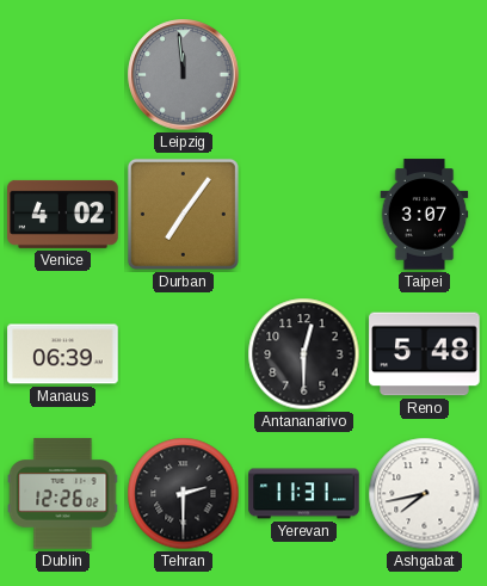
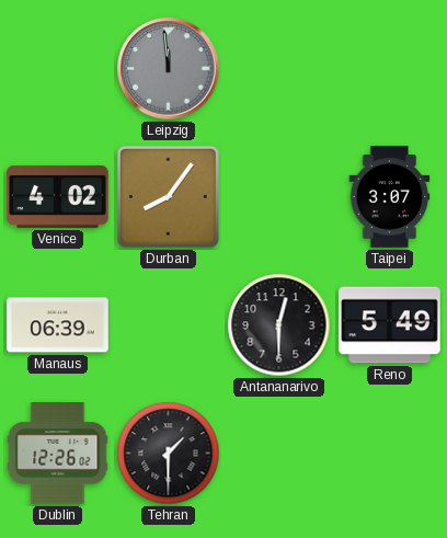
Durban: 7:06 -> 8:06
Reno: 5:48 -> 5:49
Tehran: 2:30 -> 1:30
Yerevan: 11:31 -> none
Ashgabat: 7:43 -> none
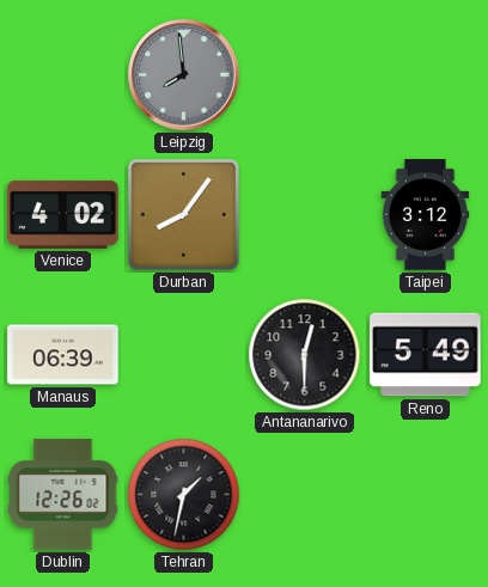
Leipzig: 11:59 -> 7:59
Taipei: 3:07 -> 3:12
Tehran: 1:30 -> 1:32
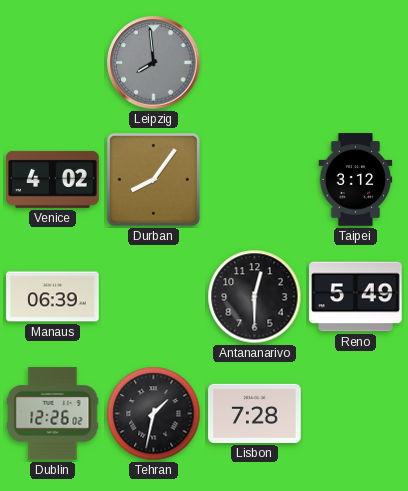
Lisbon: none -> 7:28
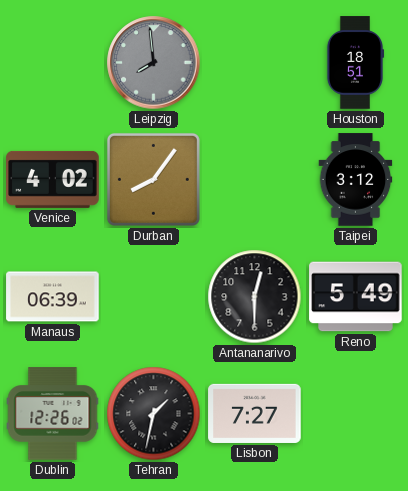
Houston: none -> 18:51
Lisbon: 7:28 -> 7:27
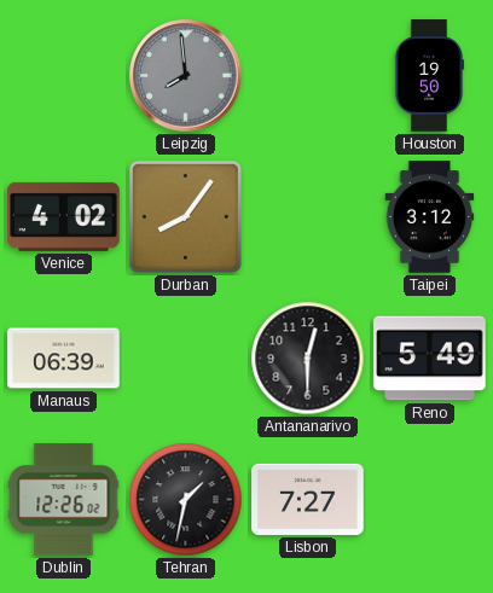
Houston: 18:51 -> 19:50
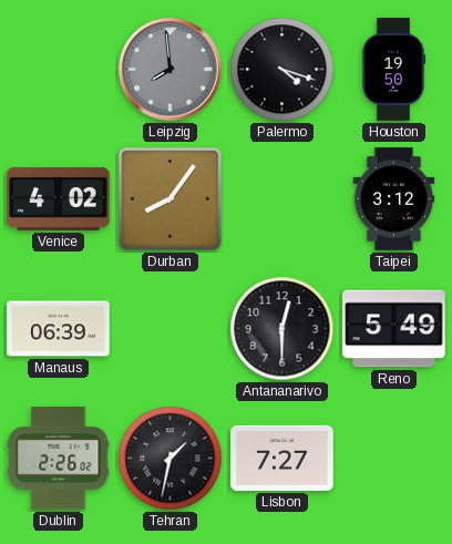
Palermo: none -> 4:18
Dublin: 12:26 -> 2:26
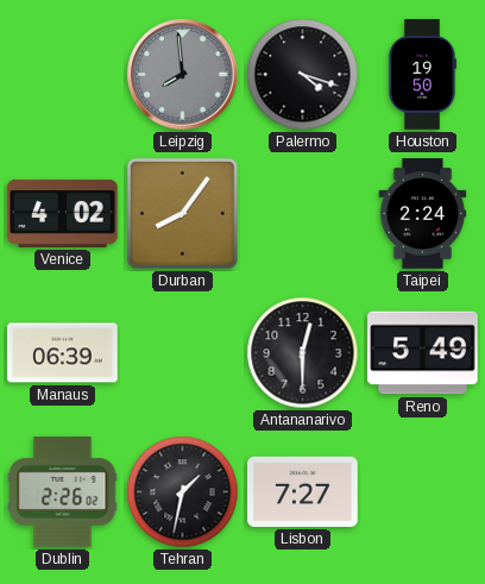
Taipei: 3:12 -> 2:24
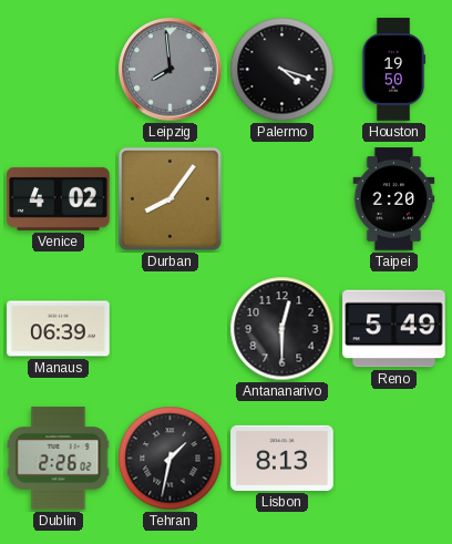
Taipei: 2:24 -> 2:20
Lisbon: 7:27 -> 8:13
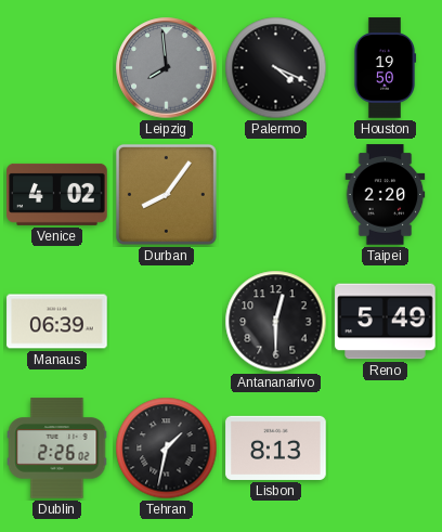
Palermo: 4:18 -> 4:19
